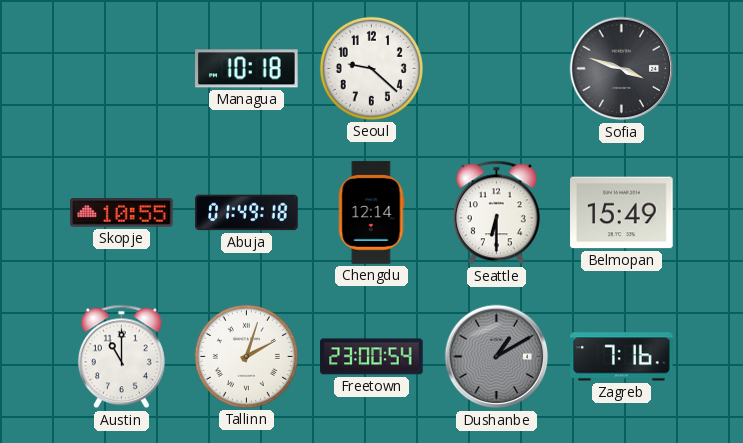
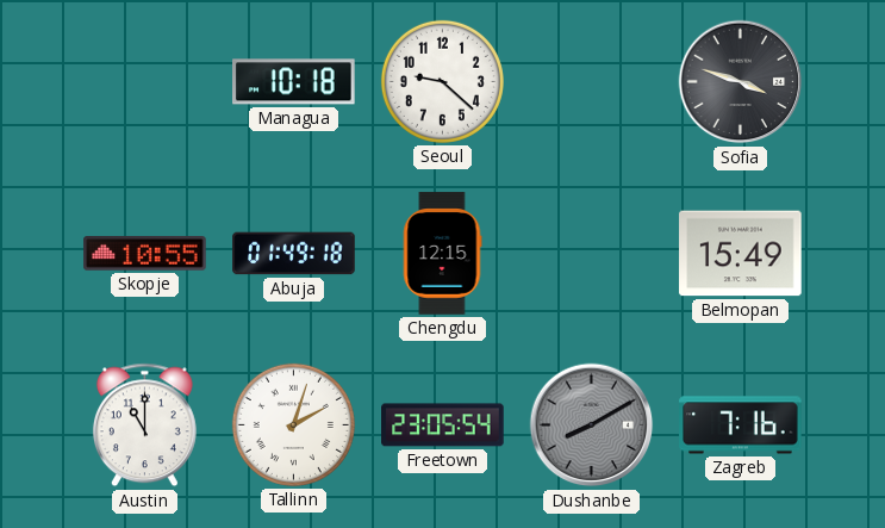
Chengdu: 12:14 -> 12:15
Seattle: 6:30 -> none
Freetown: 23:00 -> 23:05
Dushanbe: 1:10 -> 8:10
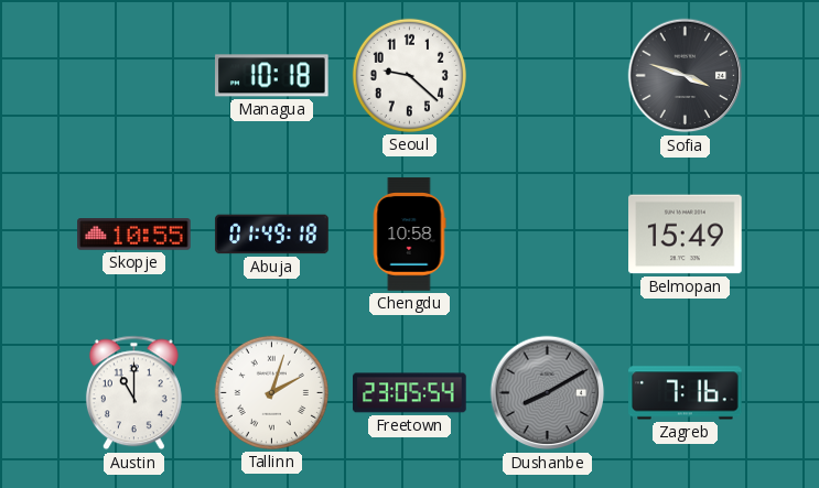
Chengdu: 12:15 -> 10:58
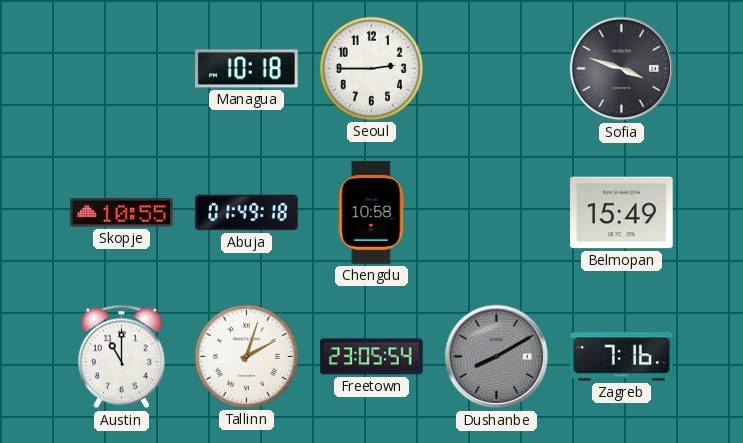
Seoul: 9:22 -> 2:45
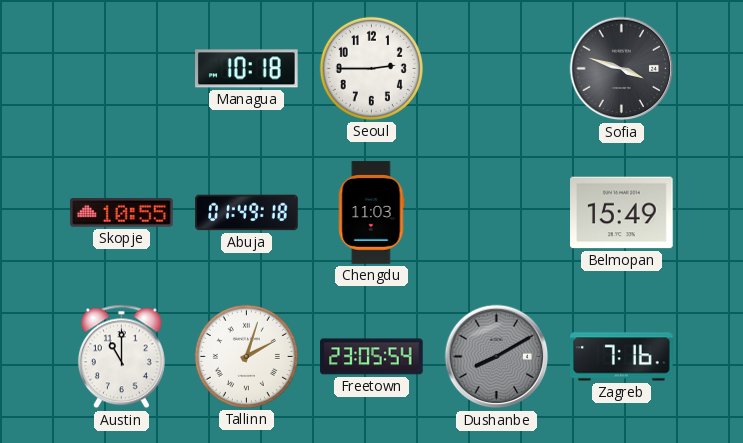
Chengdu: 10:58 -> 11:03
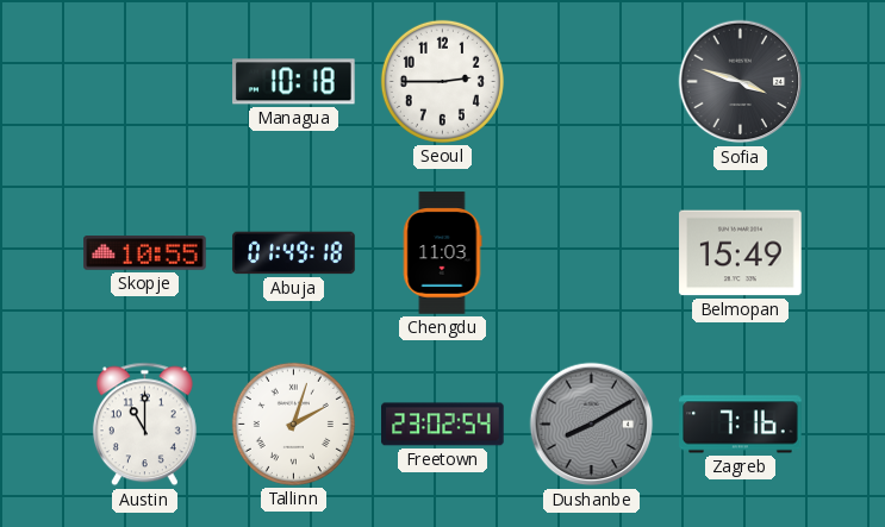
Freetown: 23:05 -> 23:02
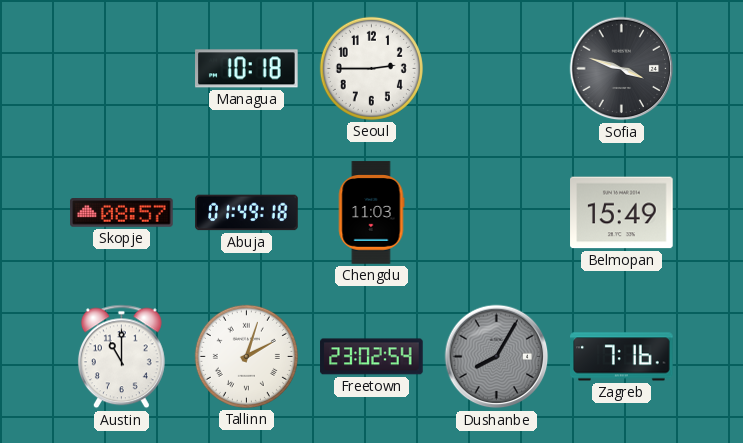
Skopje: 10:55 -> 08:57
Dushanbe: 8:10 -> 8:05
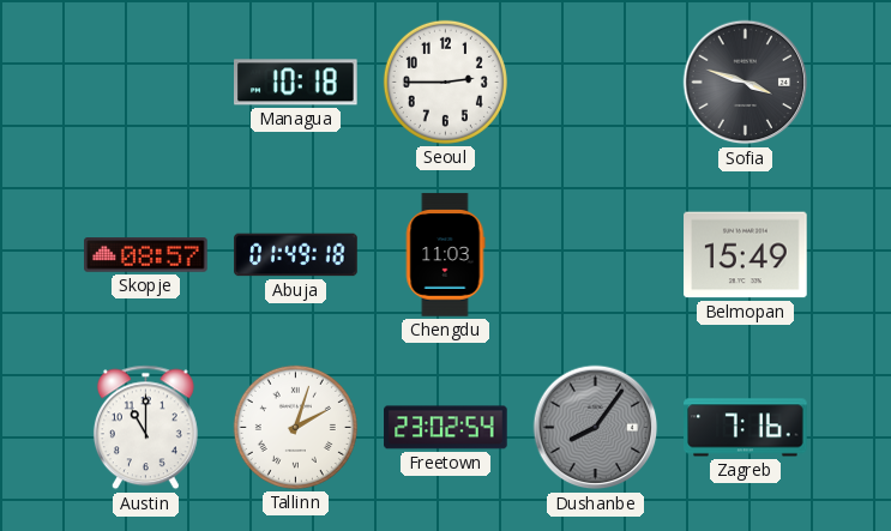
Dushanbe: 8:05 -> 8:06
